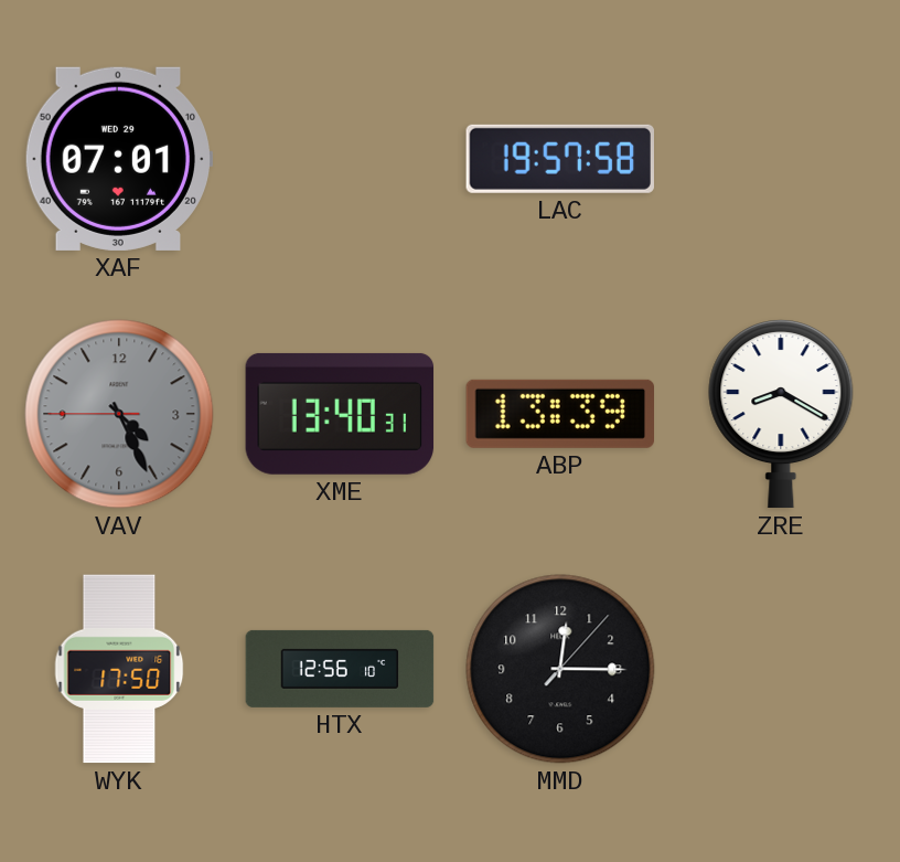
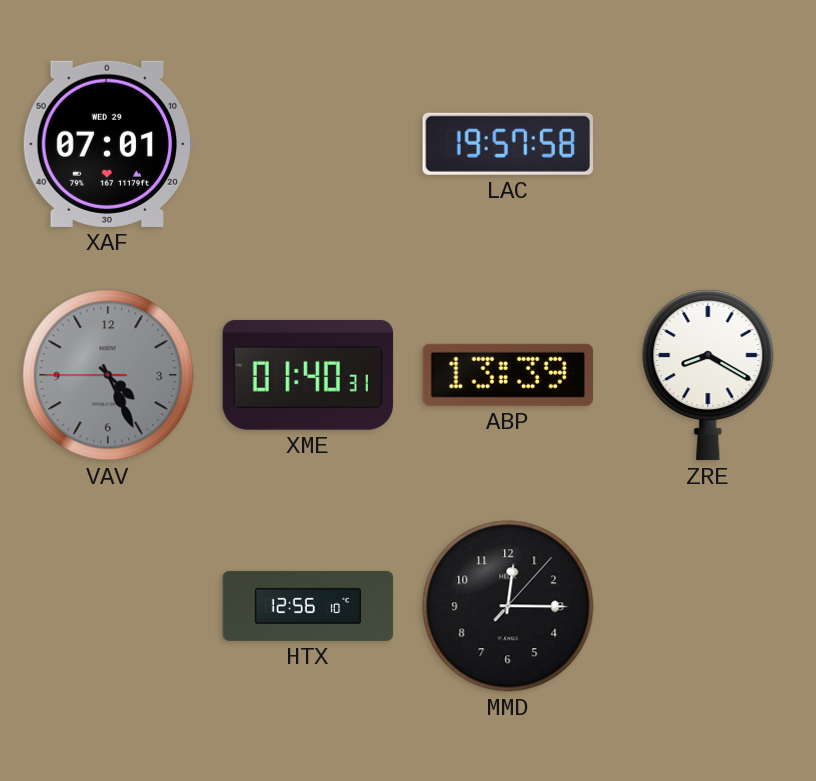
XME: 13:40 -> 01:40
WYK: 17:50 -> none
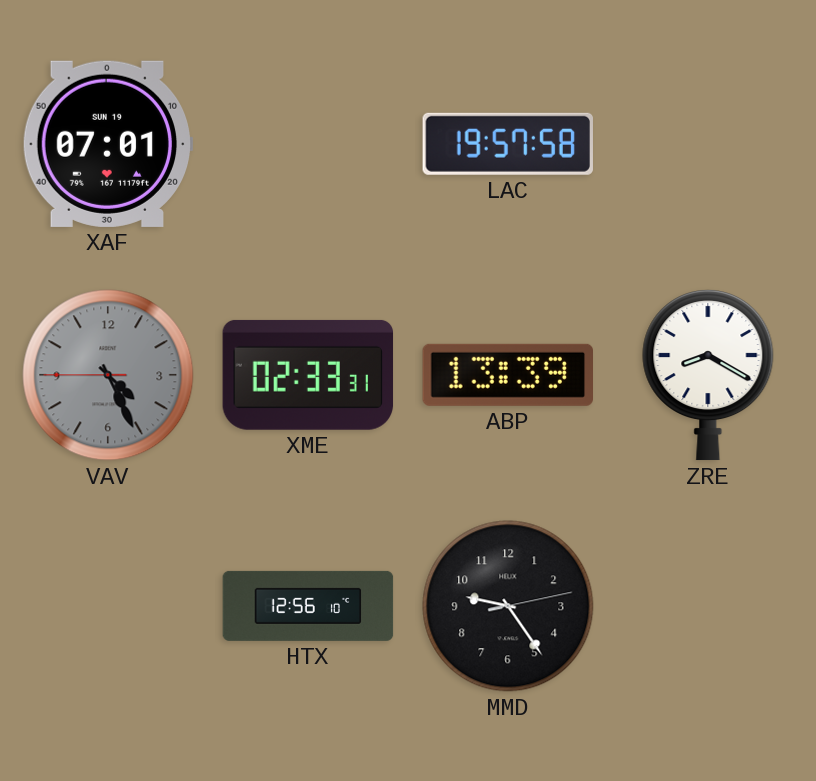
XAF date: WED 29 -> SUN 19
XME: 01:40 -> 02:33
MMD: 12:15 -> 9:24
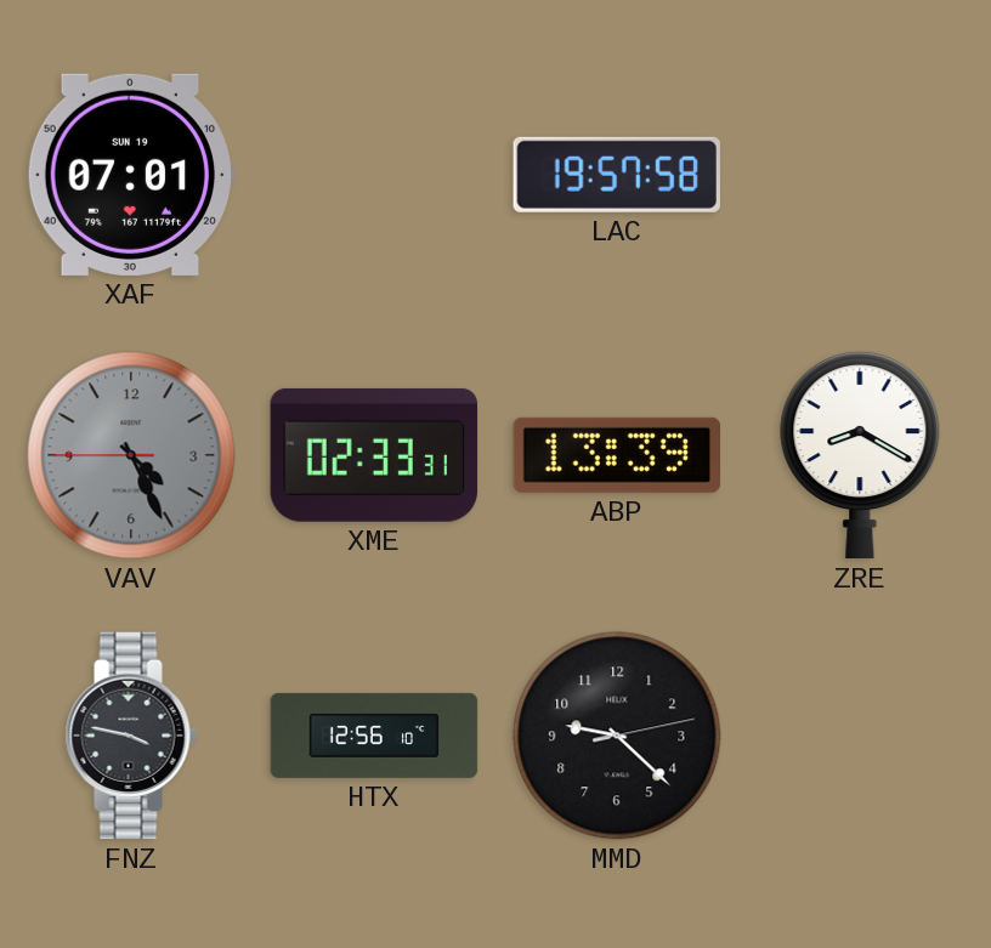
FNZ: none -> 3:47
MMD: 9:24 -> 9:22
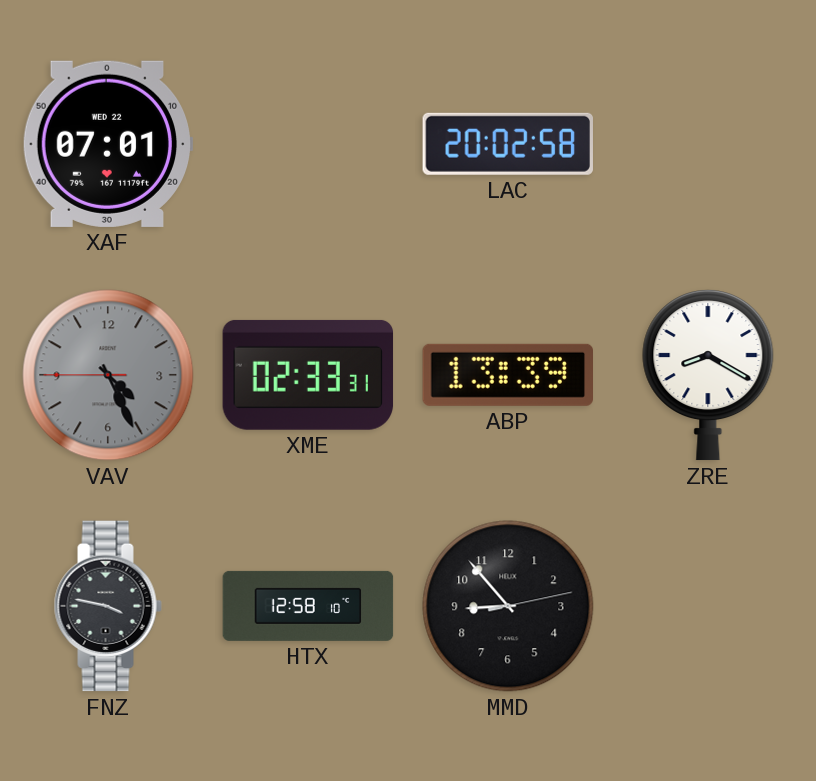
XAF date: SUN 19 -> WED 22
LAC: 19:57 -> 20:02
HTX: 12:56 -> 12:58
MMD: 9:22 -> 8:53
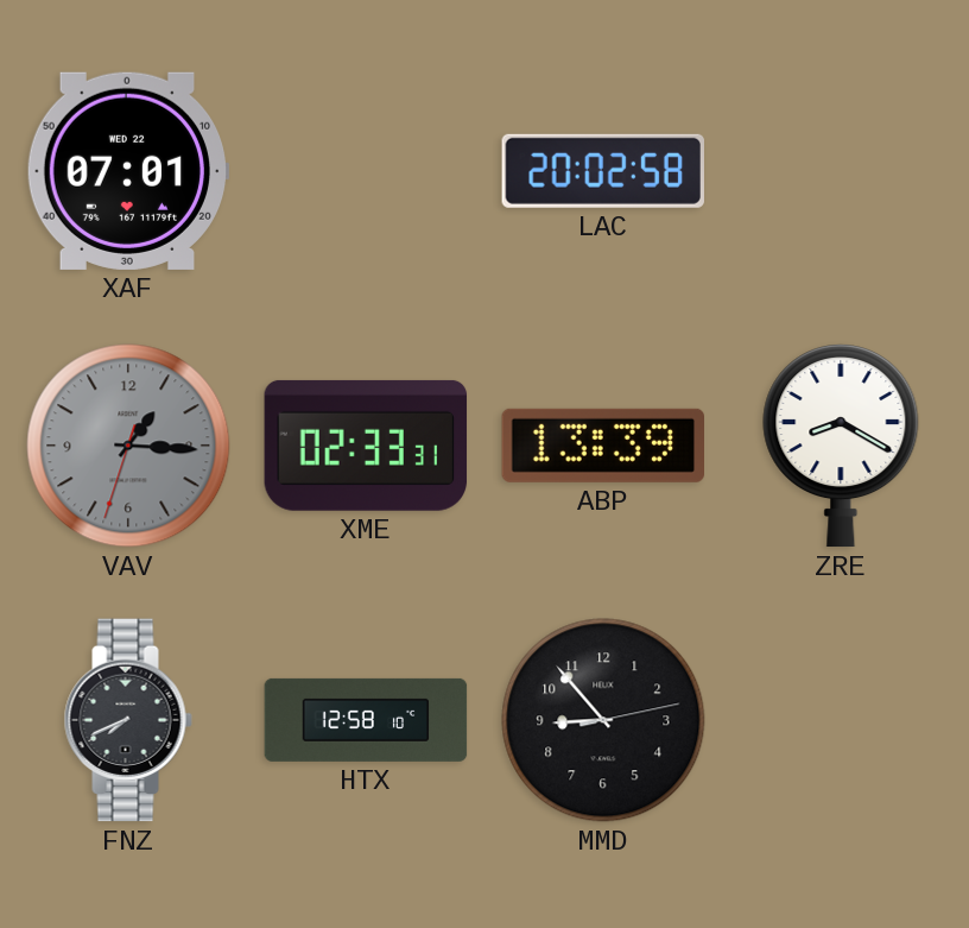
VAV: 4:25 -> 1:15
FNZ: 3:47 -> 7:41
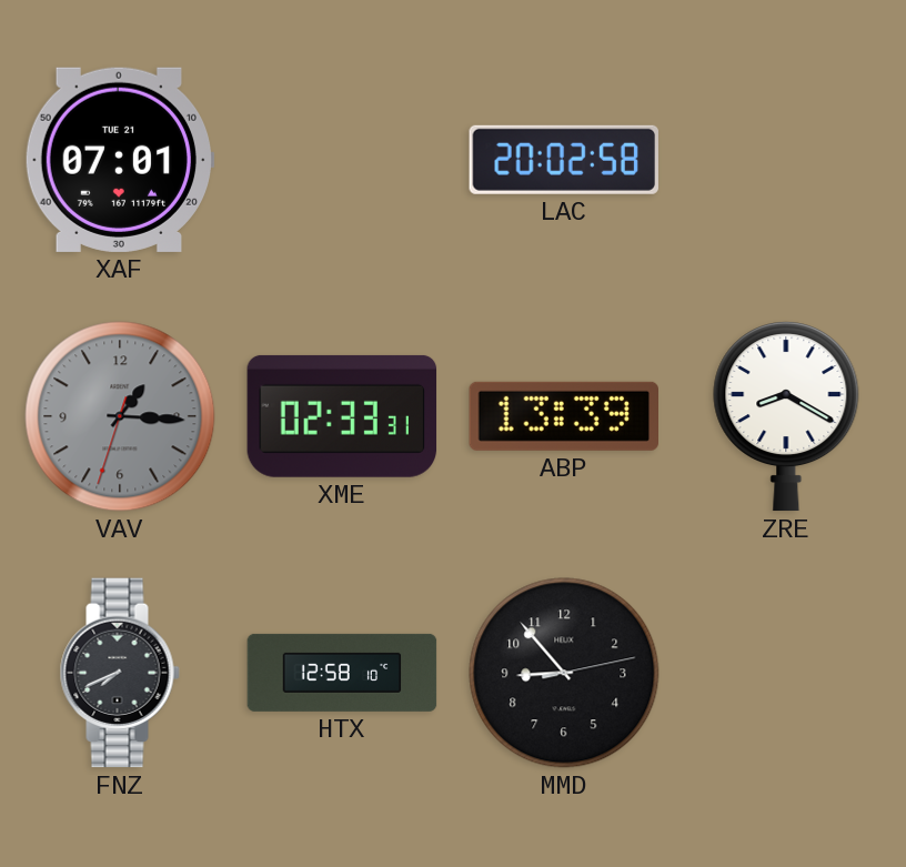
XAF date: WED 22 -> TUE 21
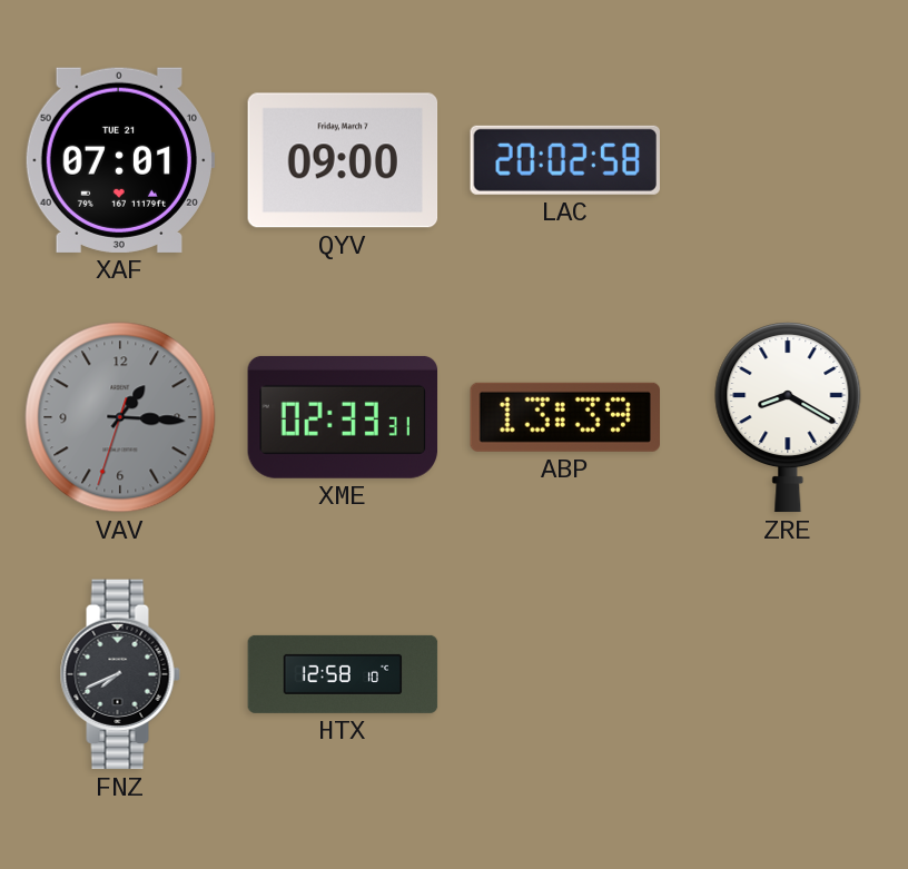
QYV: none -> 09:00
MMD: 8:53 -> none
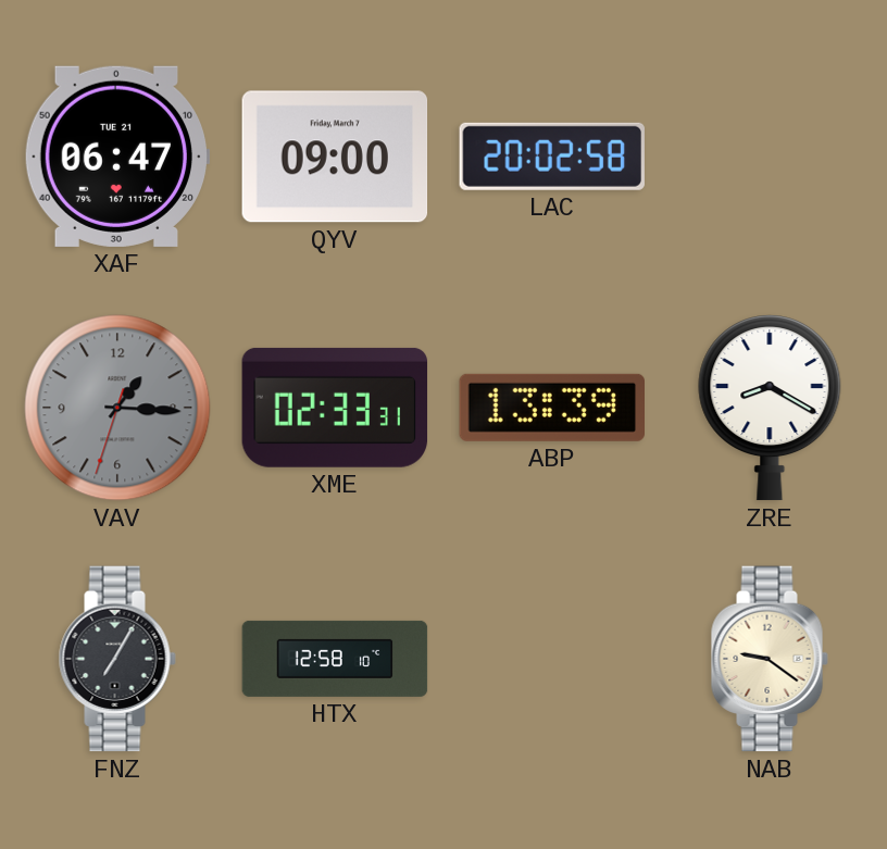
XAF: 07:01 -> 06:47
FNZ: 7:41 -> 7:05
NAB: none -> 9:21
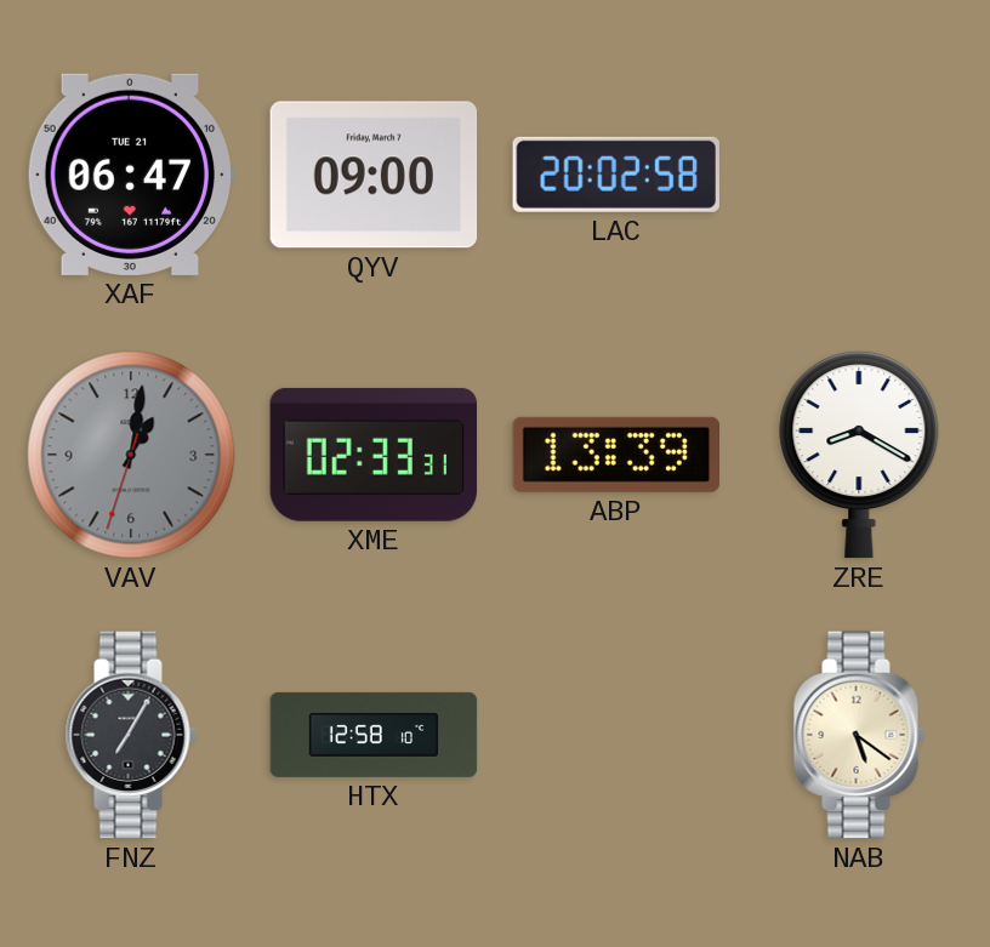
VAV: 1:15 -> 1:01
NAB: 9:21 -> 5:21
